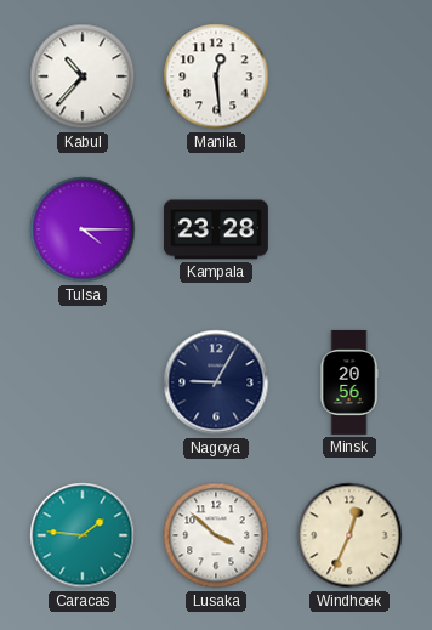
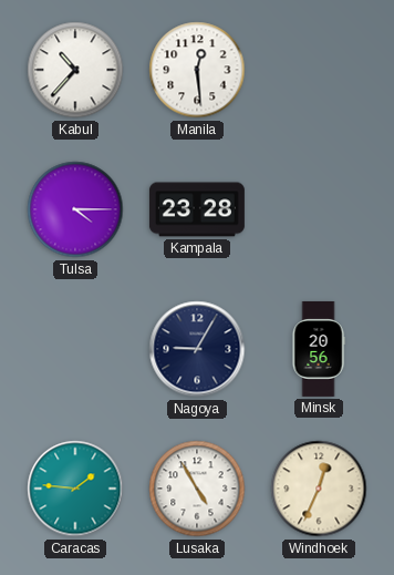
Lusaka: 3:52 -> 4:55
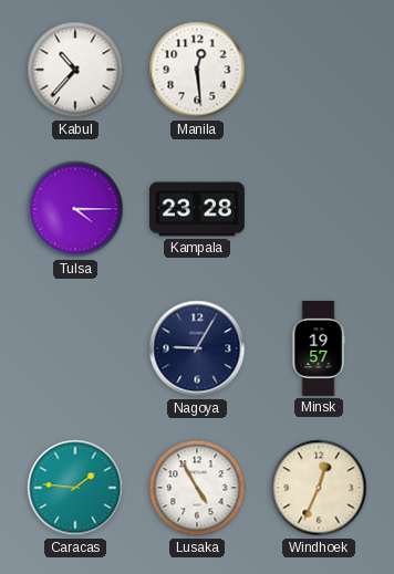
Minsk: 20:56 -> 19:57
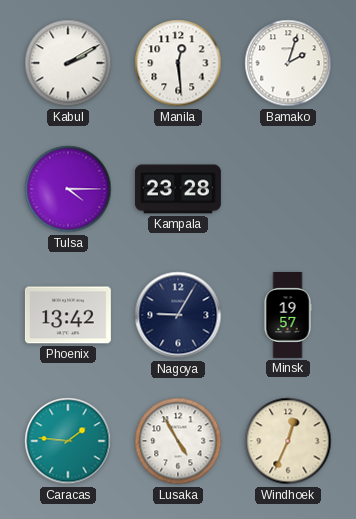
Kabul: 10:37 -> 2:10
Bamako: none -> 2:03
Phoenix: none -> 13:42
